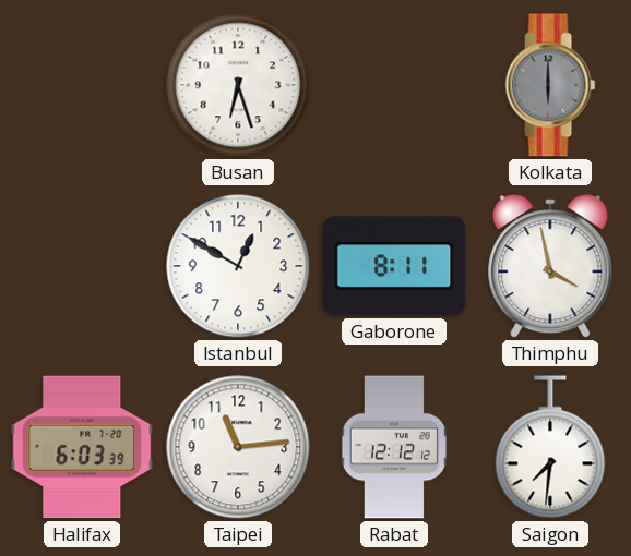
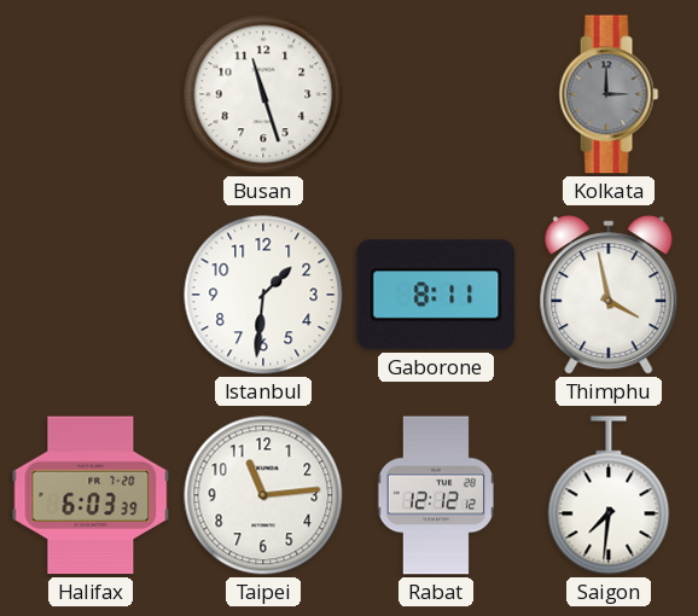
Busan: 6:27 -> 11:27
Kolkata: 6:00 -> 3:00
Istanbul: 12:50 -> 1:31
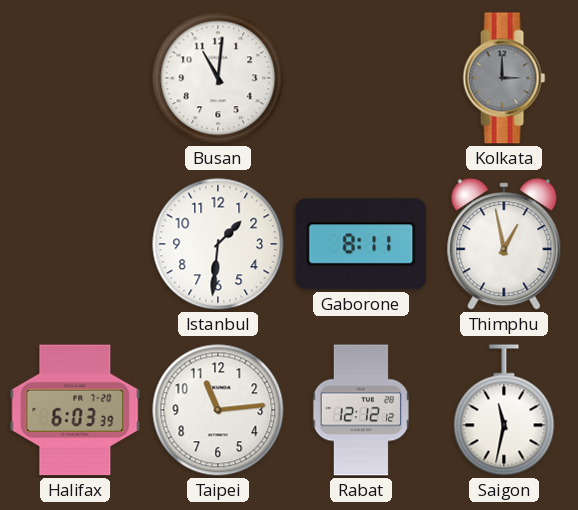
Busan: 11:27 -> 11:01
Thimphu: 3:58 -> 12:58
Saigon: 7:31 -> 11:32
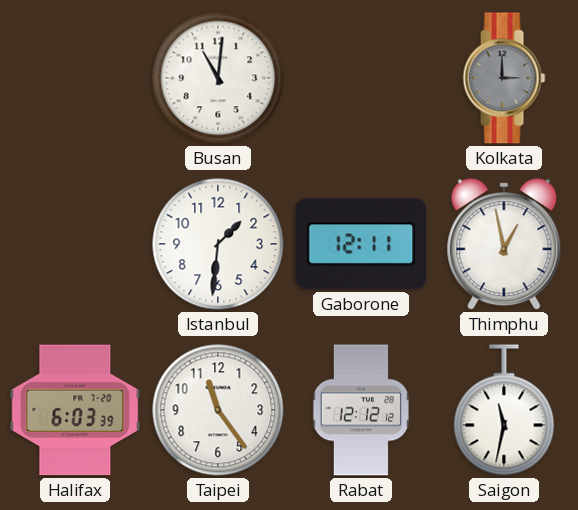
Gaborone: 8:11 -> 12:11
Taipei: 11:14 -> 11:24
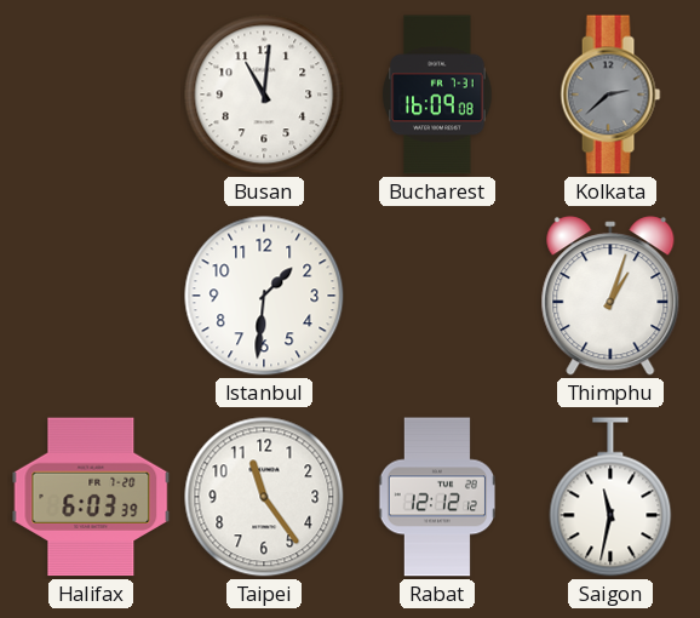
Bucharest: none -> 16:09
Kolkata: 3:00 -> 2:38
Gaborone: 12:11 -> none
Thimphu: 12:58 -> 1:03
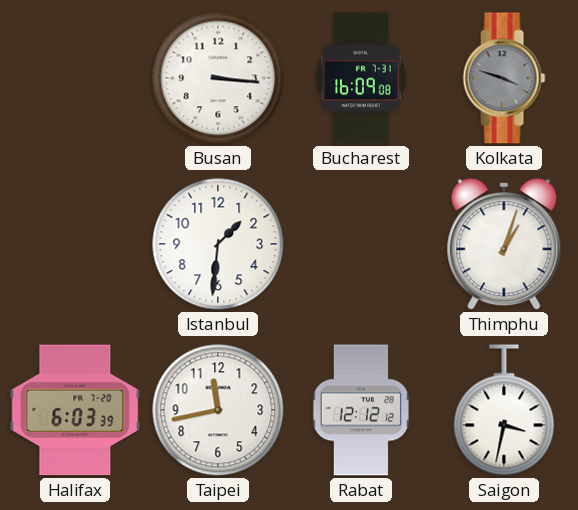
Busan: 11:01 -> 3:16
Kolkata: 2:38 -> 3:48
Taipei: 11:24 -> 11:43
Saigon: 11:32 -> 3:32
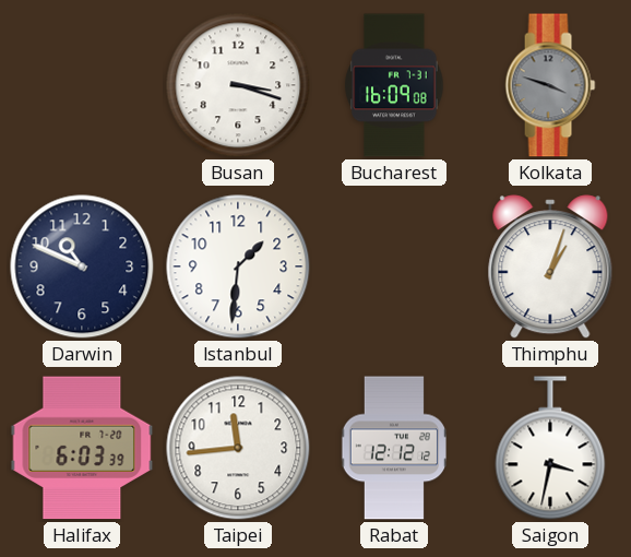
Busan: 3:16 -> 3:18
Darwin: none -> 10:49
Taipei: 11:43 -> 11:44
